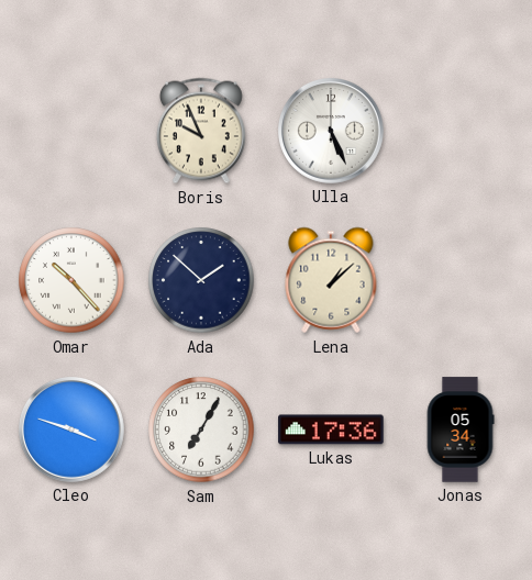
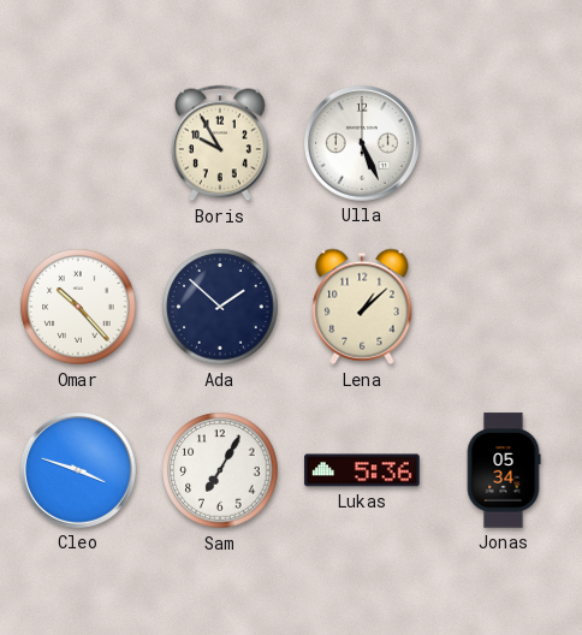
Boris: 9:56 -> 9:55
Lukas: 17:36 -> 5:36
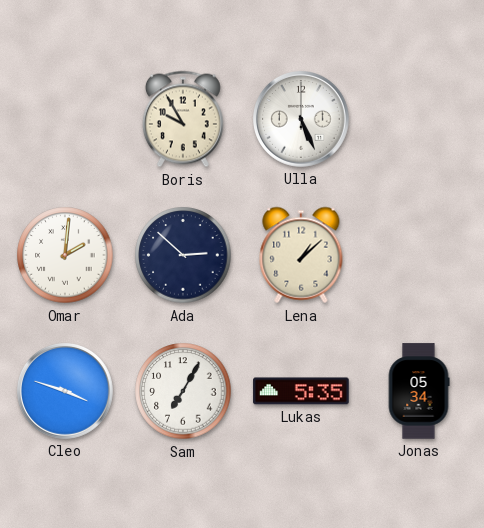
Omar: 10:23 -> 2:01
Ada: 1:52 -> 2:52
Lukas: 5:36 -> 5:35
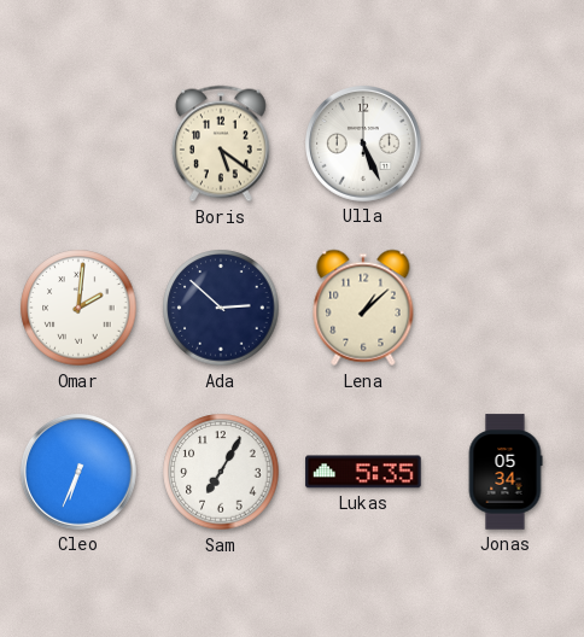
Boris: 9:55 -> 5:21
Cleo: 3:48 -> 6:34
